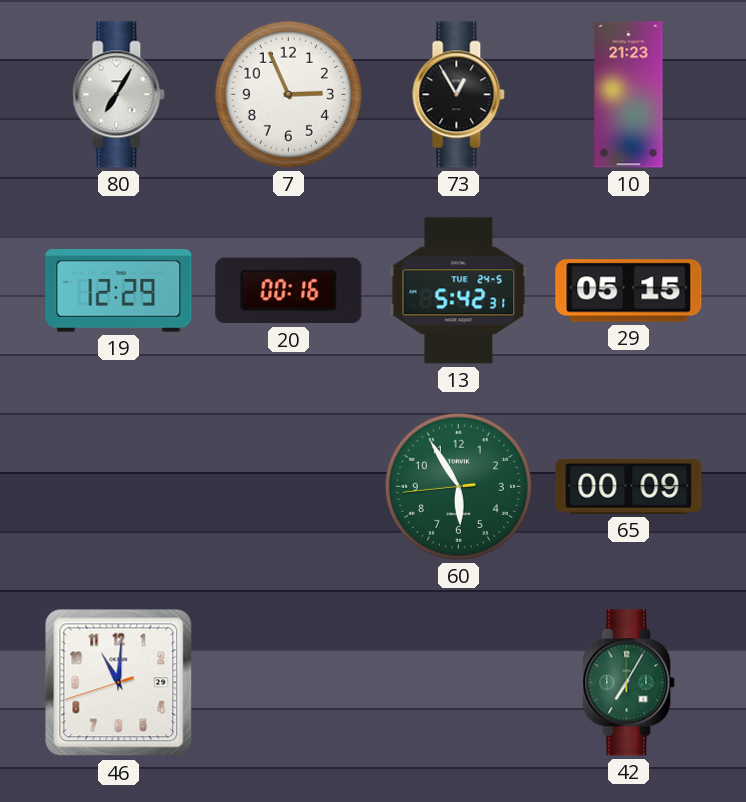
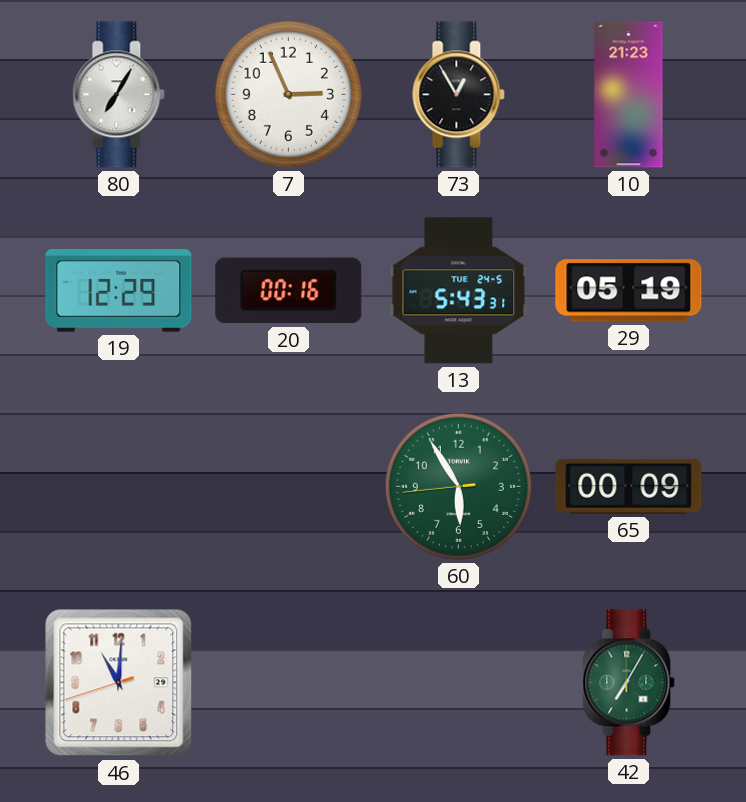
13: 5:42 -> 5:43
29: 05:15 -> 05:19
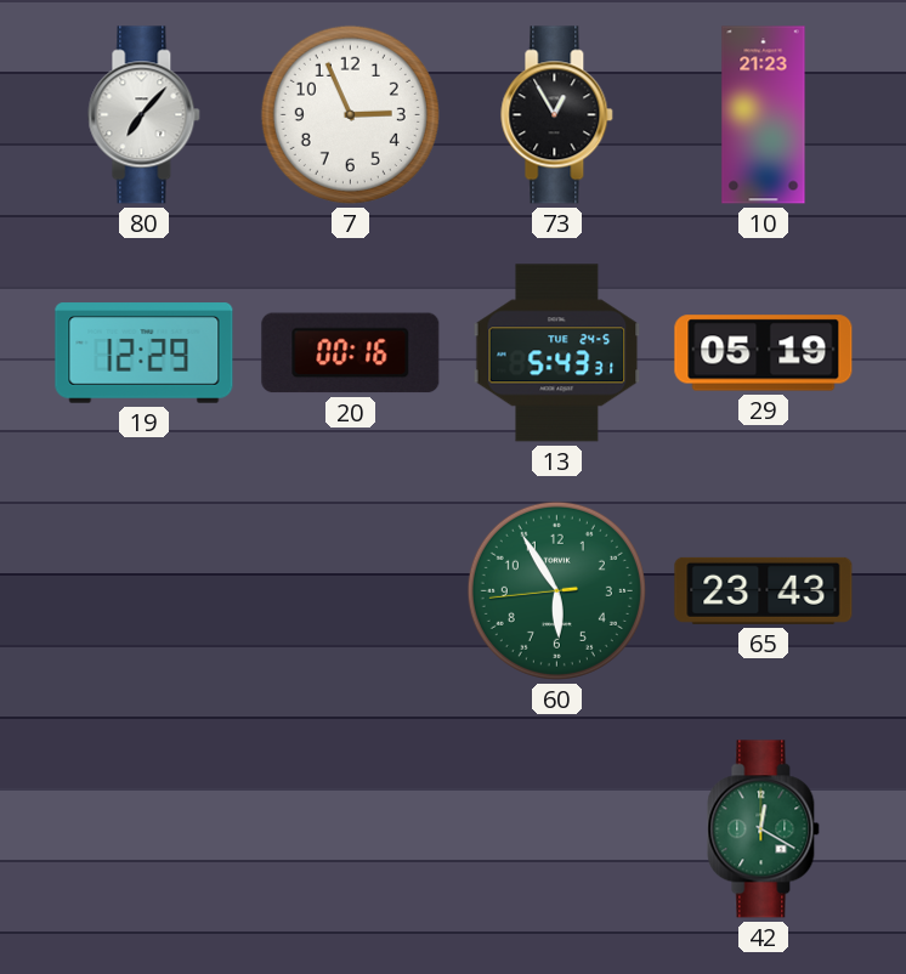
80: 7:05 -> 7:07
65: 00:09 -> 23:43
46: 11:00 -> none
42: 7:05 -> 12:20
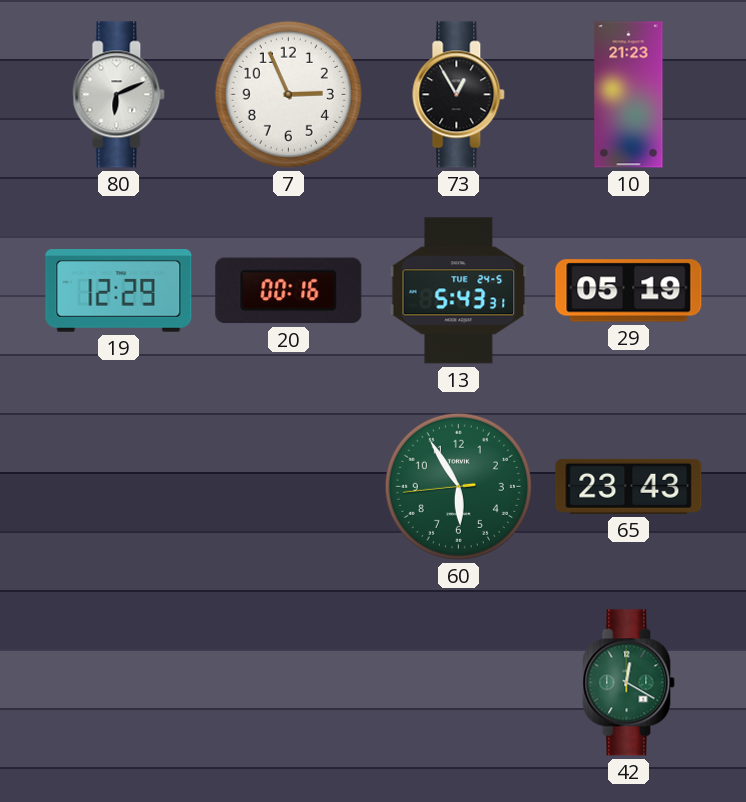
80: 7:07 -> 6:11
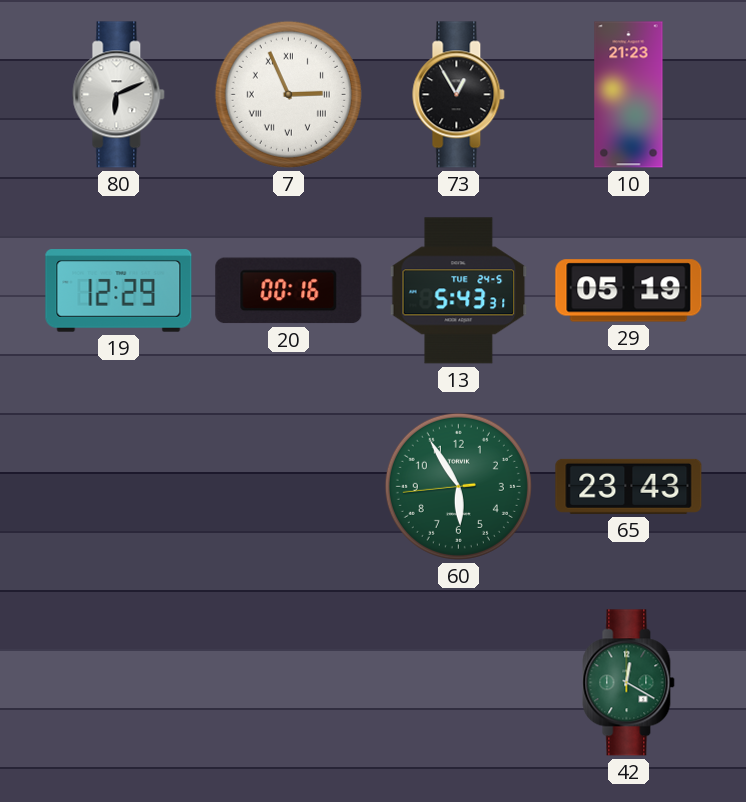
7 numerals: Arabic -> Roman
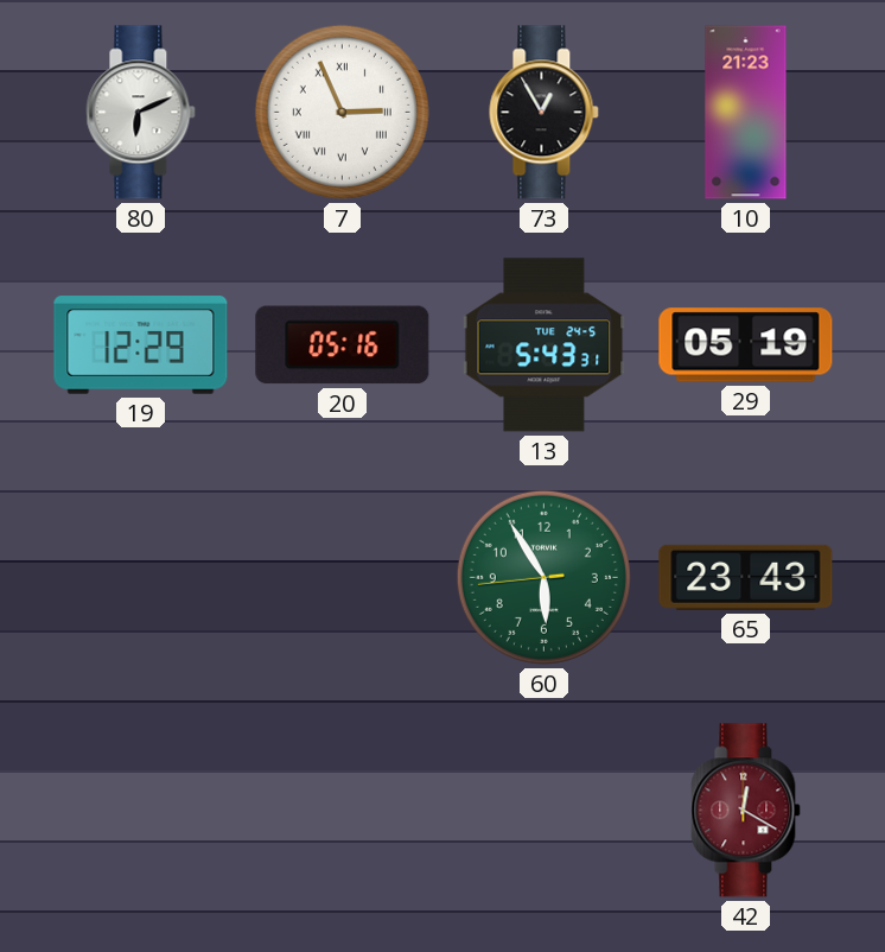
20: 00:16 -> 05:16
42 dial: green -> burgundy
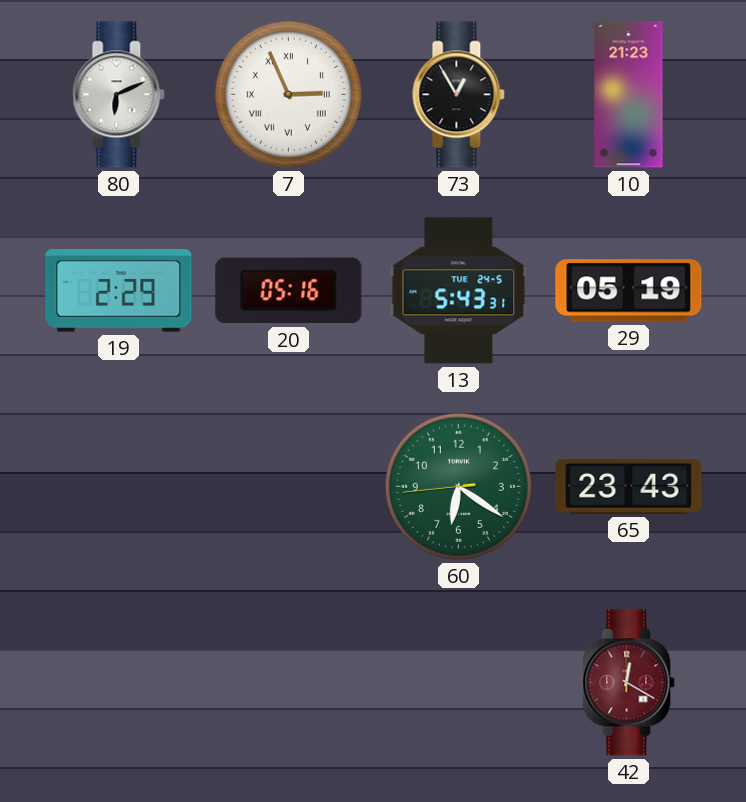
19: 12:29 -> 2:29
60: 5:54 -> 6:20
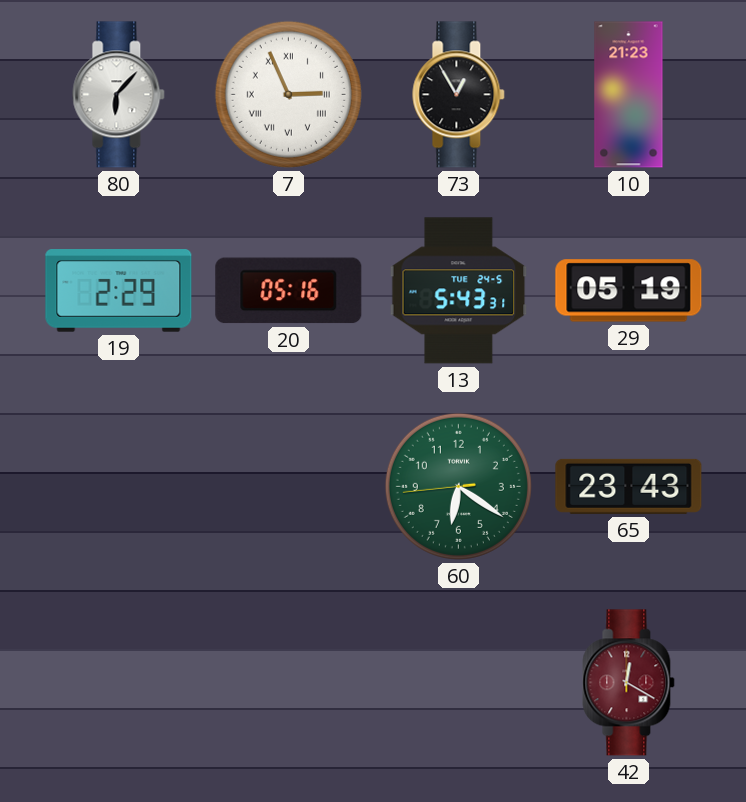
80: 6:11 -> 6:07
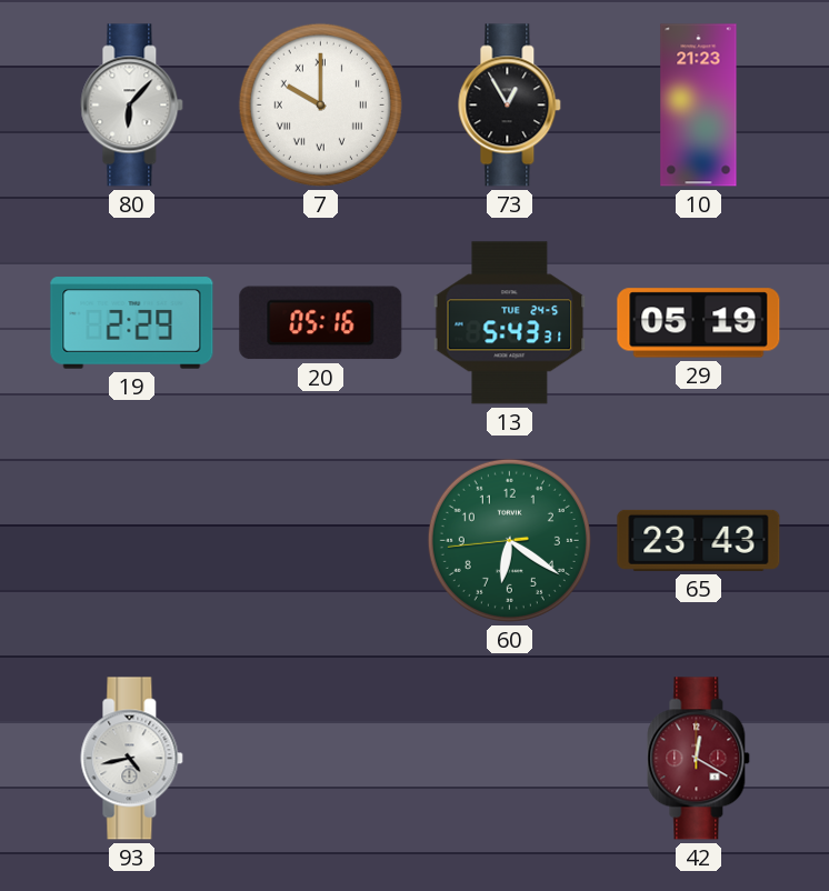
7: 2:56 -> 10:00
93: none -> 4:43
